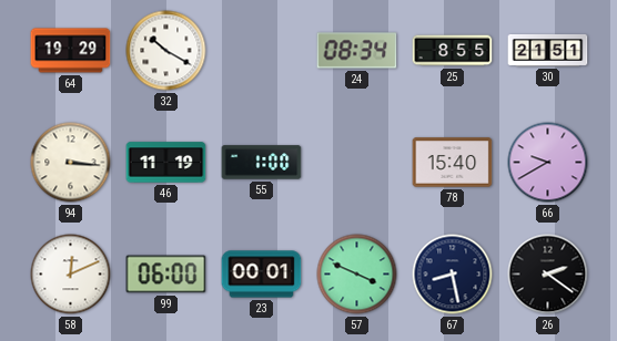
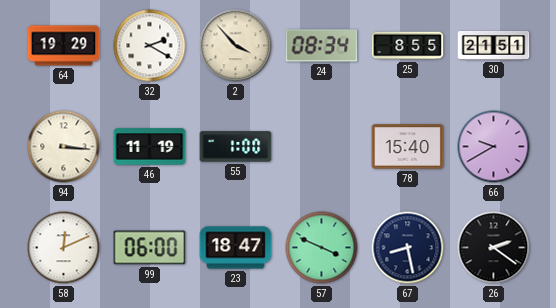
32: 10:20 -> 2:20
2: none -> 3:53
23: 00:01 -> 18:47
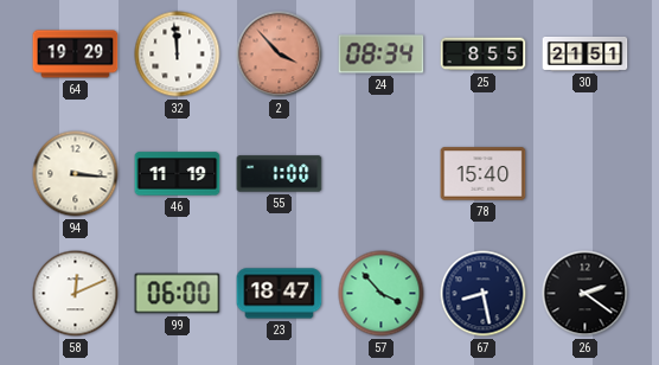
32: 2:20 -> 11:59
2 dial: cream -> salmon
66: 9:40 -> none
57: 3:49 -> 3:53
